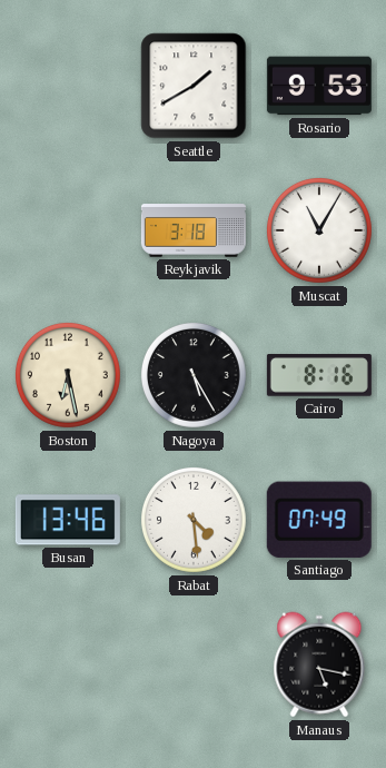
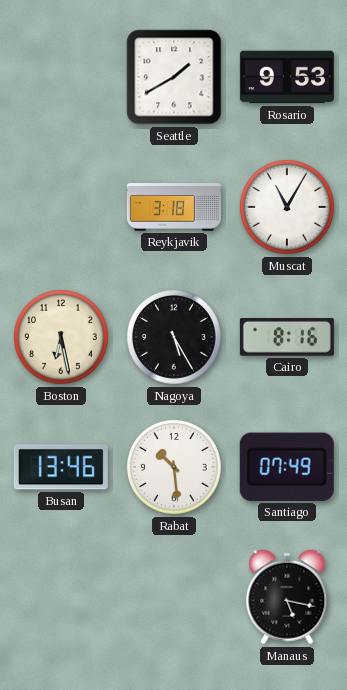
Rabat: 4:29 -> 10:29
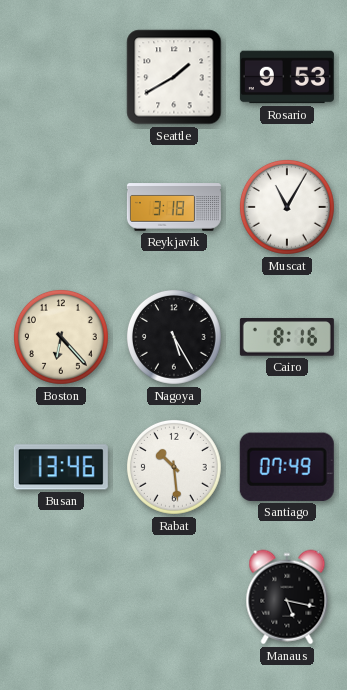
Boston: 6:28 -> 6:23
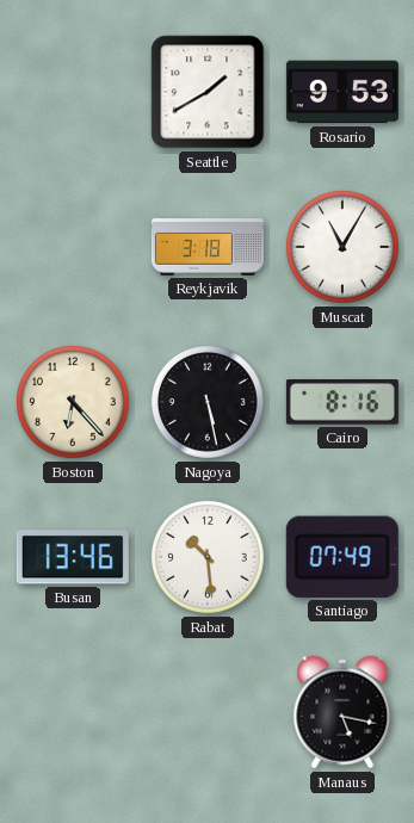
Nagoya: 5:25 -> 5:28
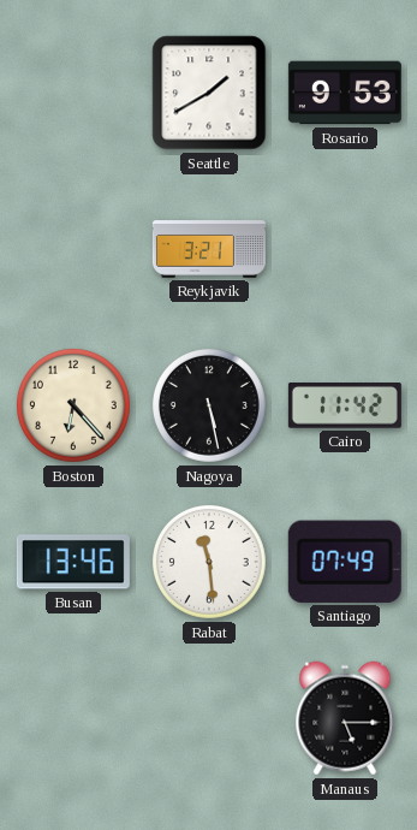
Reykjavik: 3:18 -> 3:21
Muscat: 11:05 -> none
Cairo: 8:16 -> 11:42
Rabat: 10:29 -> 11:29
Manaus: 5:17 -> 5:15
